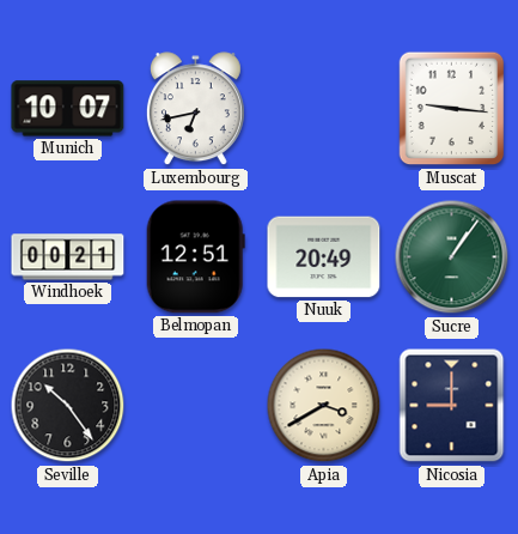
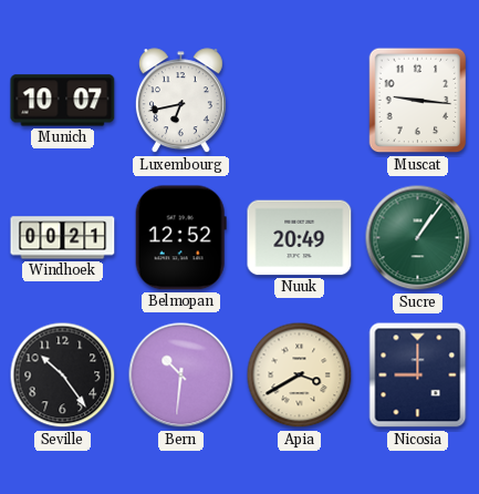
Belmopan: 12:51 -> 12:52
Bern: none -> 10:31
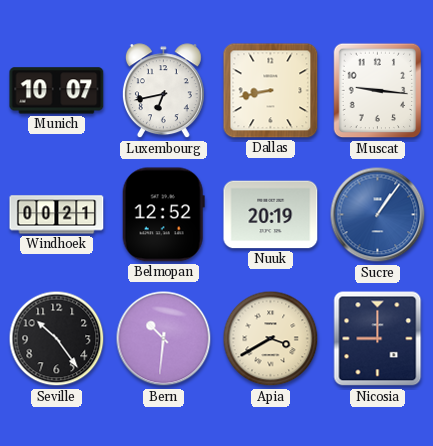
Dallas: none -> 8:43
Nuuk: 20:49 -> 20:19
Sucre dial: green -> blue
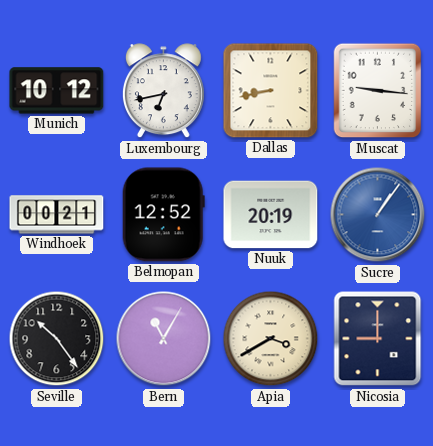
Munich: 10:07 -> 10:12
Bern: 10:31 -> 11:05
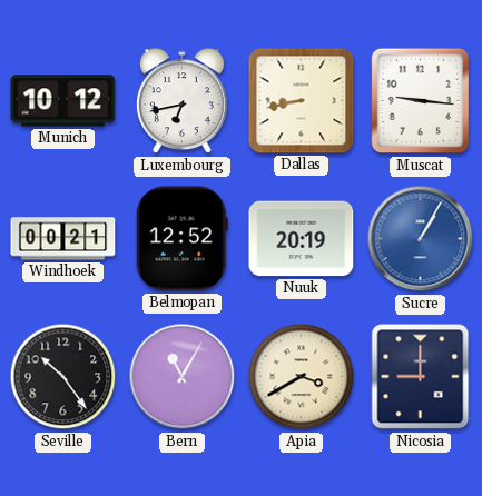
Sucre: 1:06 -> 1:05
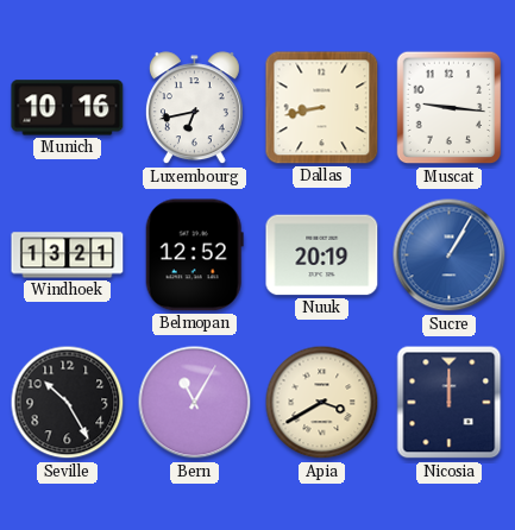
Munich: 10:12 -> 10:16
Windhoek: 00:21 -> 13:21
Seville: 10:24 -> 10:25
Nicosia: 9:00 -> 12:00
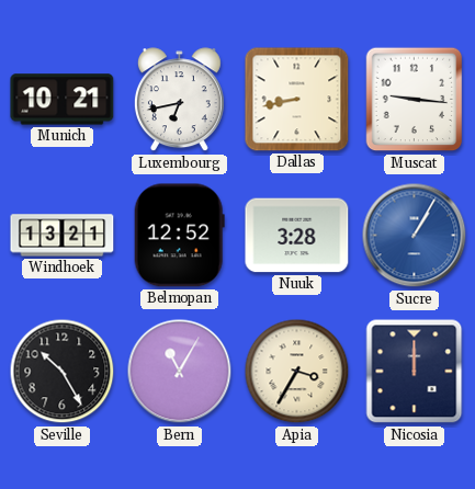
Munich: 10:16 -> 10:21
Nuuk: 20:19 -> 3:28
Apia: 3:40 -> 3:35
